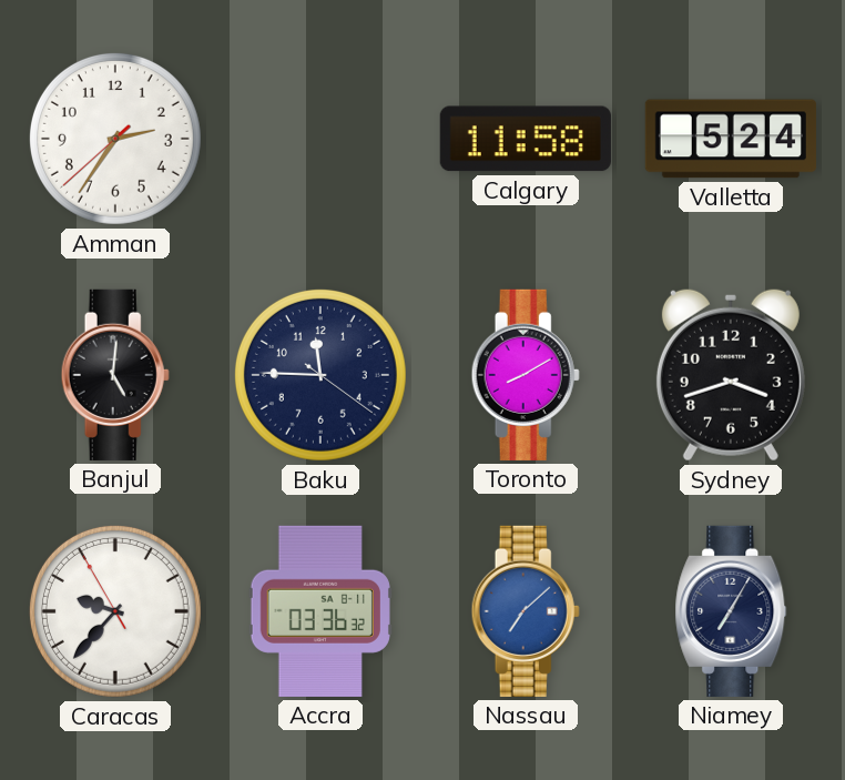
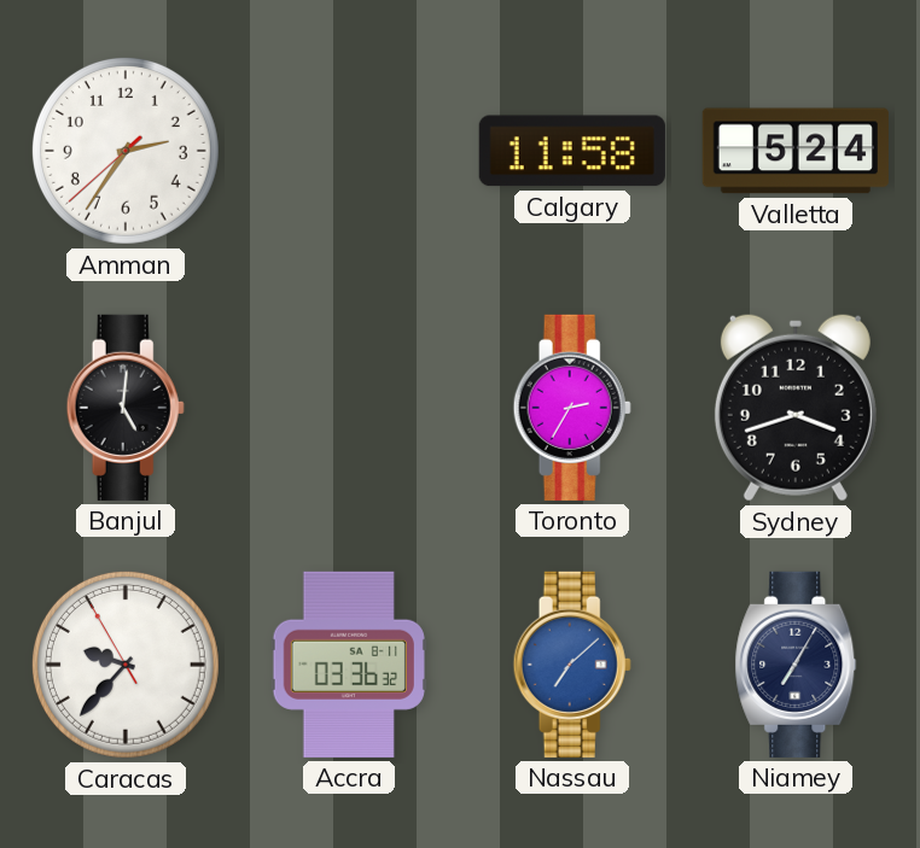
Baku: 11:45 -> none
Toronto: 8:10 -> 2:35
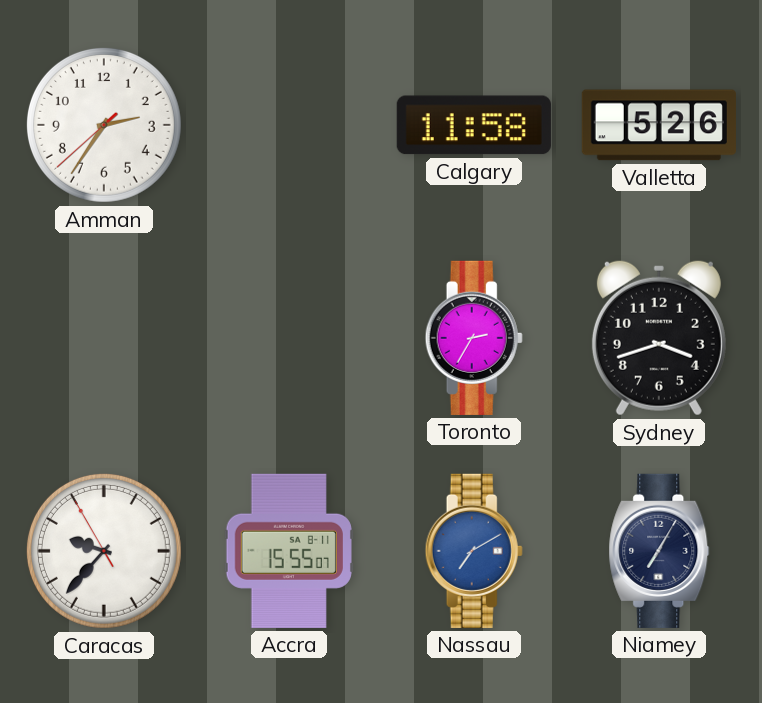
Valletta: 5:24 -> 5:26
Banjul: 5:01 -> none
Accra: 03:36 -> 15:55
Nassau: 7:08 -> 7:10
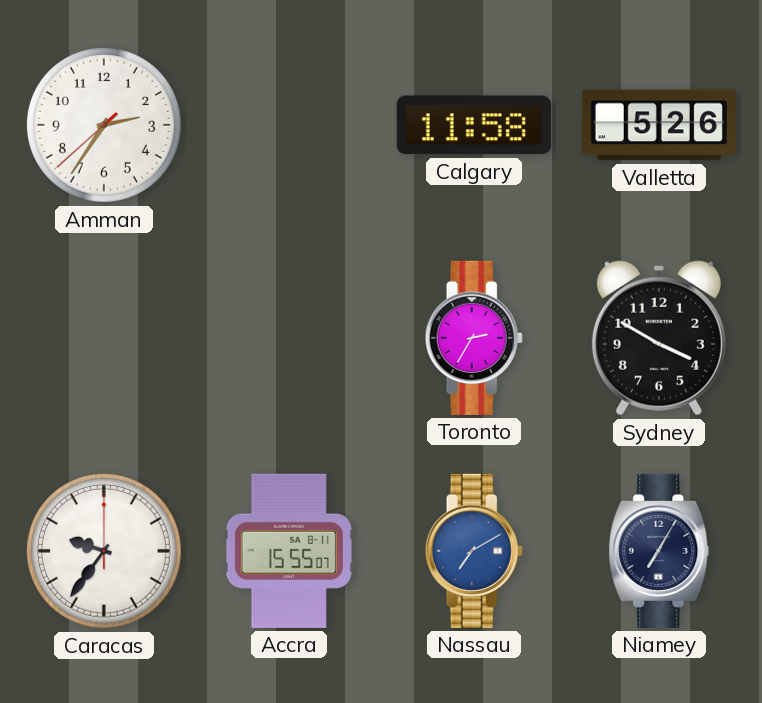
Sydney: 3:42 -> 3:50
Caracas: 9:36:55 -> 9:36:00
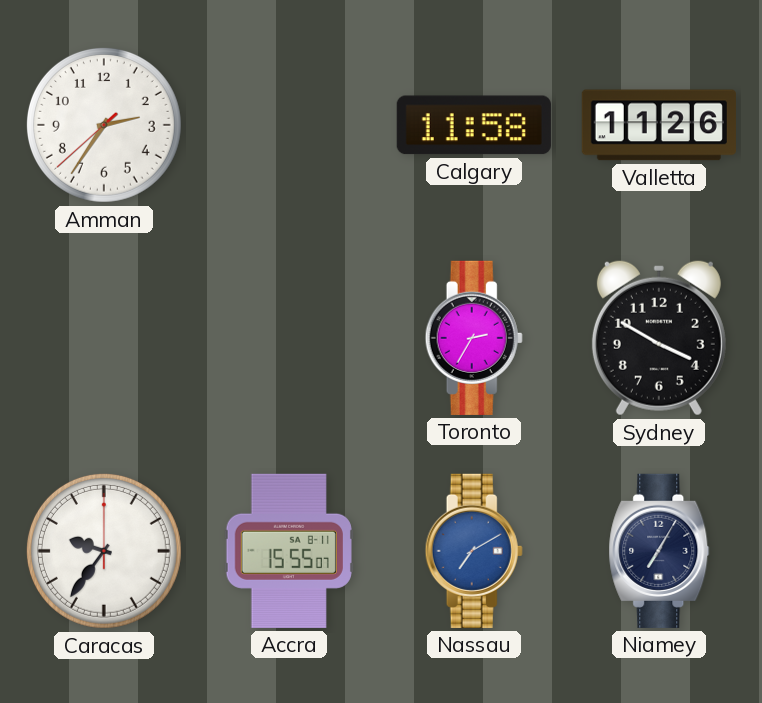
Valletta: 5:26 -> 11:26
